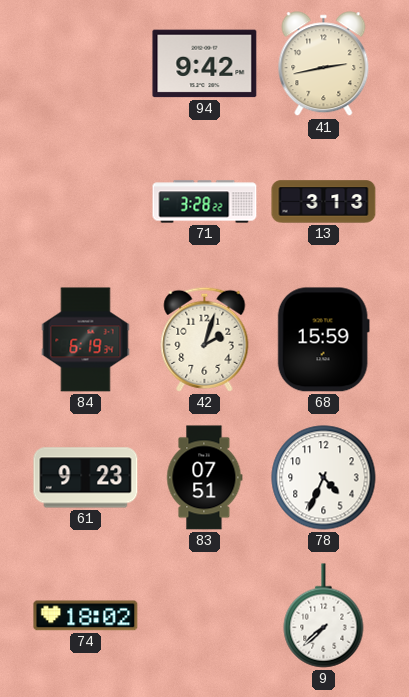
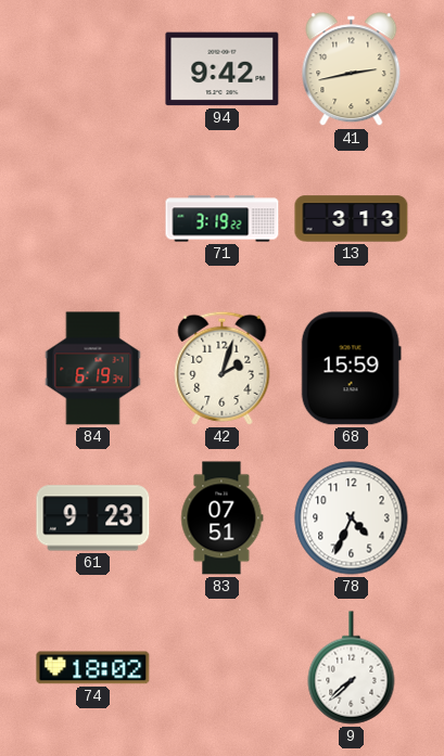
71: 3:28 -> 3:19
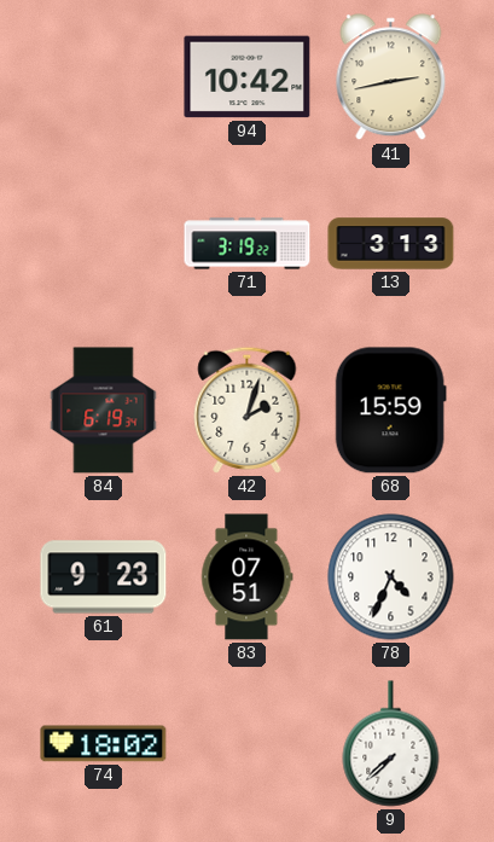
94: 9:42 -> 10:42
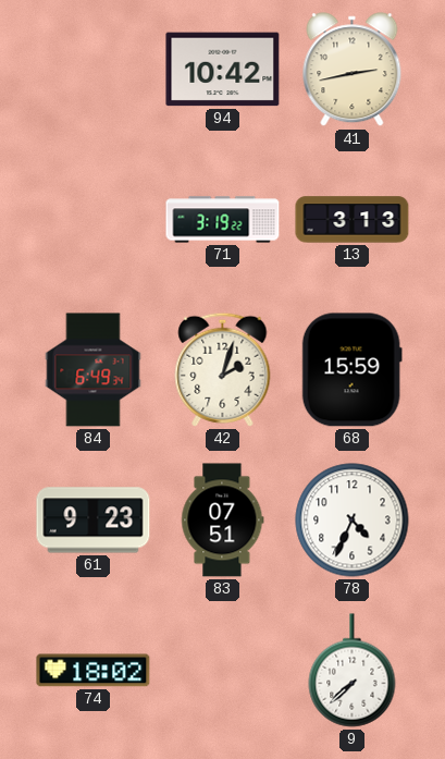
84: 6:19 -> 6:49
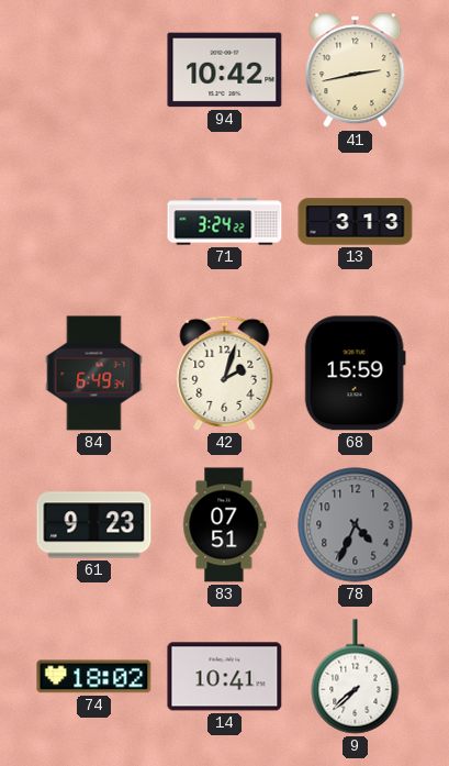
71: 3:19 -> 3:24
78 dial: white -> grey
14: none -> 10:41
